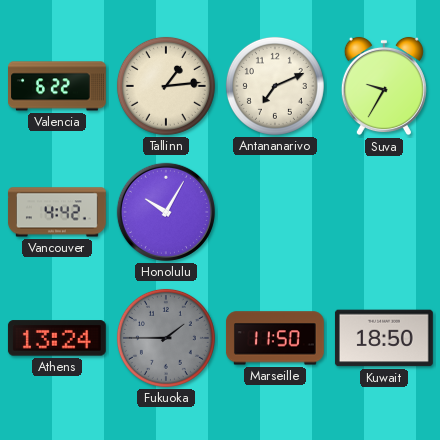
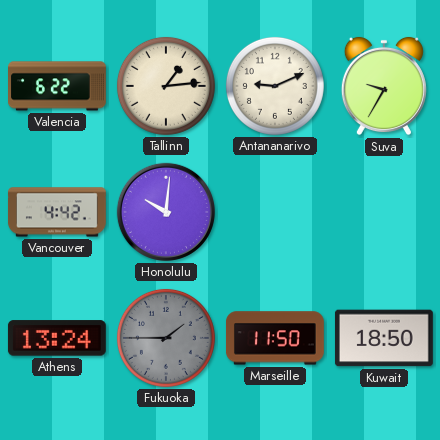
Antananarivo: 7:11 -> 9:11
Honolulu: 10:05 -> 10:01
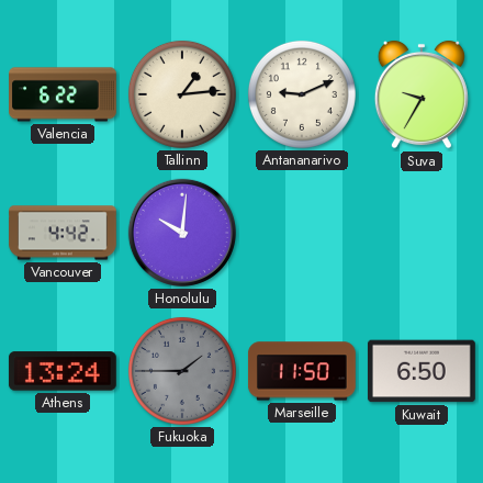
Kuwait: 18:50 -> 6:50
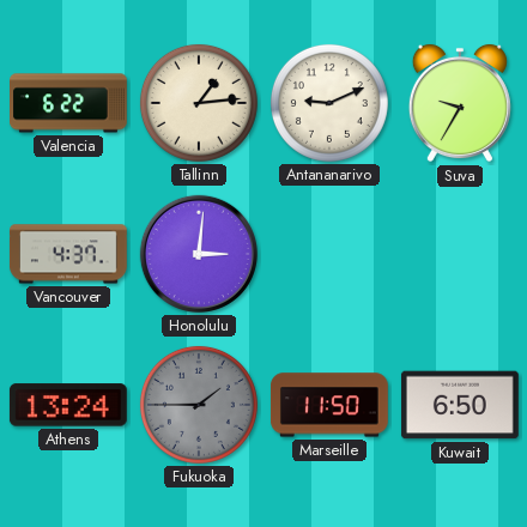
Vancouver: 4:42 -> 4:37
Honolulu: 10:01 -> 3:01
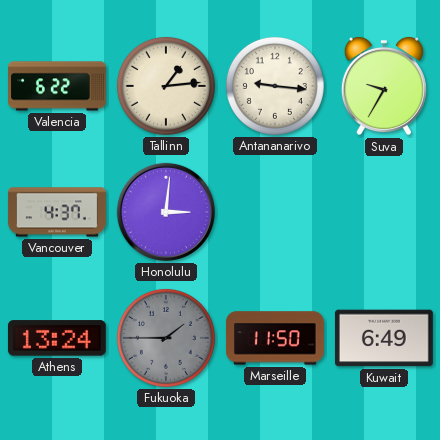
Antananarivo: 9:11 -> 9:16
Kuwait: 6:50 -> 6:49
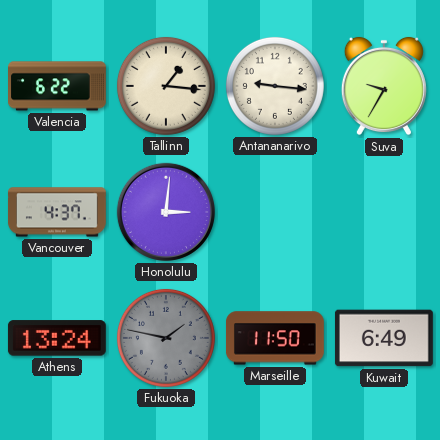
Tallinn: 1:14 -> 1:16
Fukuoka: 1:45 -> 1:47
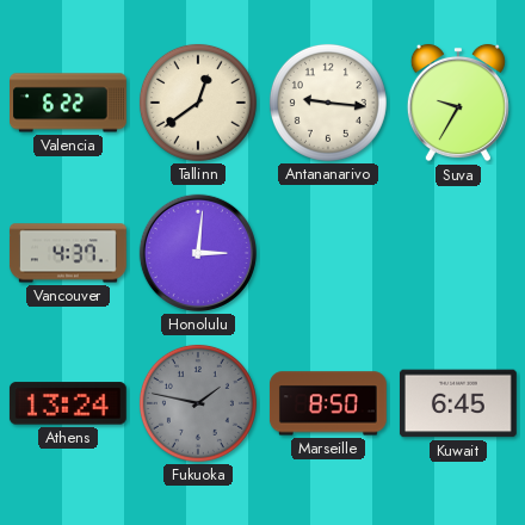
Tallinn: 1:16 -> 12:39
Marseille: 11:50 -> 8:50
Kuwait: 6:49 -> 6:45
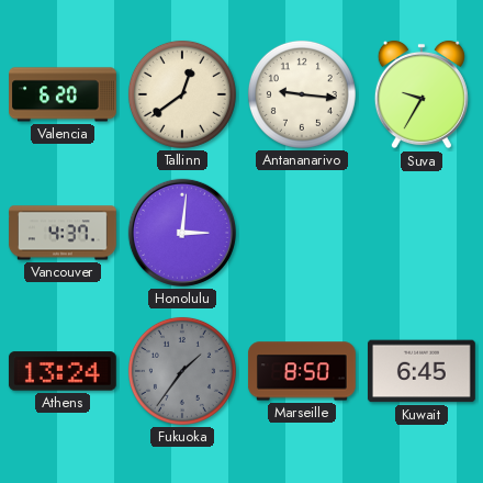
Valencia: 6:22 -> 6:20
Fukuoka: 1:47 -> 1:36
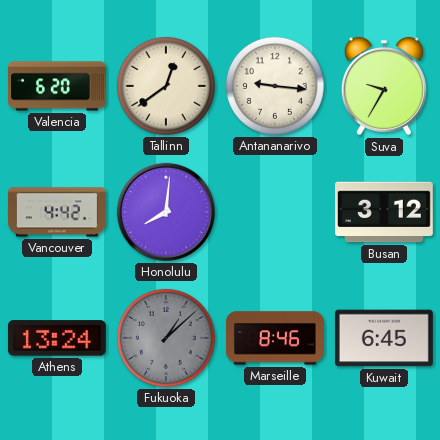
Vancouver: 4:37 -> 4:42
Honolulu: 3:01 -> 8:01
Busan: none -> 3:12
Fukuoka: 1:36 -> 1:08
Marseille: 8:50 -> 8:46
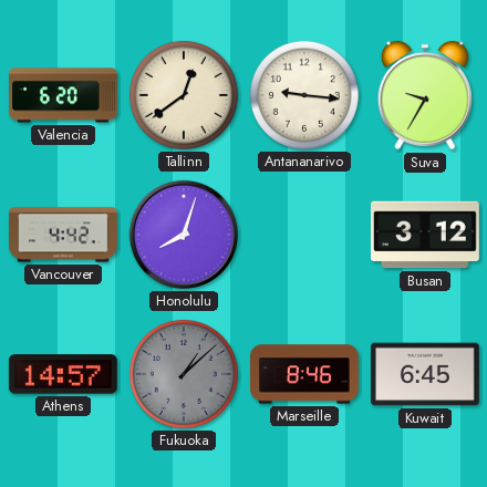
Honolulu: 8:01 -> 8:03
Athens: 13:24 -> 14:57
